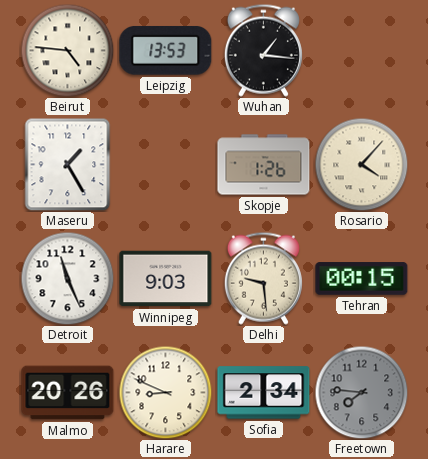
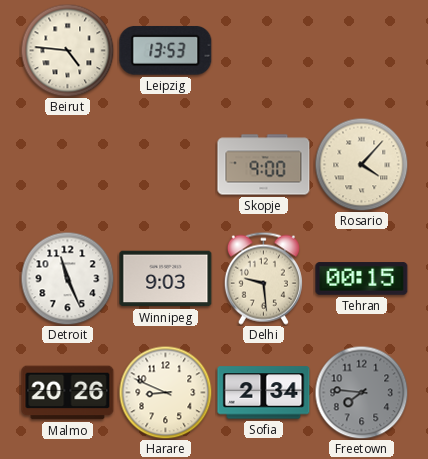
Wuhan: 1:16 -> none
Maseru: 1:25 -> none
Skopje: 1:26 -> 9:00
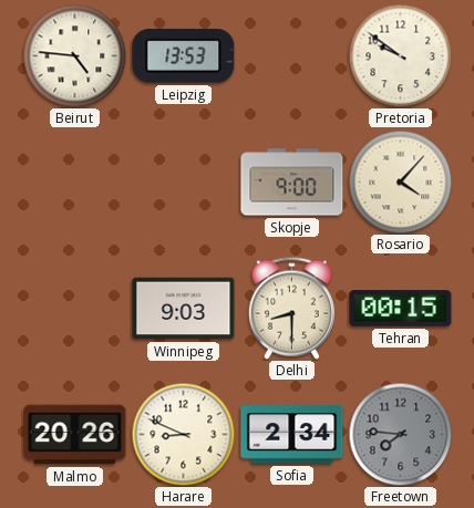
Pretoria: none -> 9:51
Detroit: 11:26 -> none
Delhi: 9:29 -> 8:30
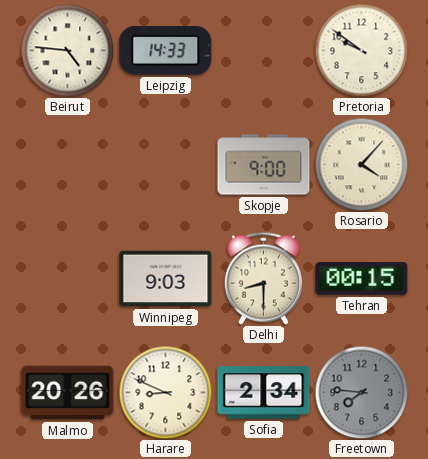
Leipzig: 13:53 -> 14:33
